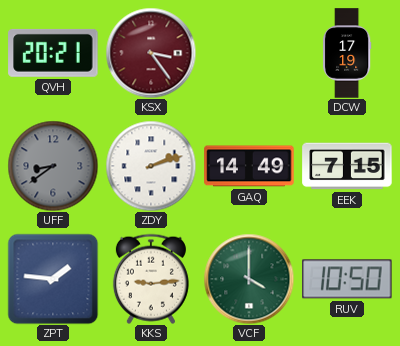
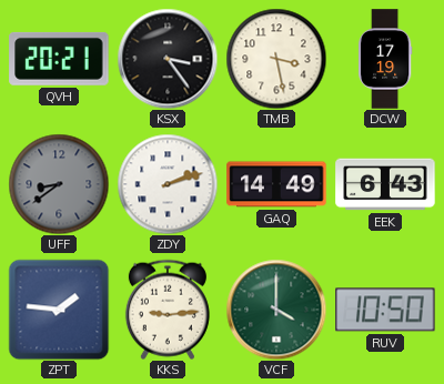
KSX dial: burgundy -> black
TMB: none -> 3:28
EEK: 7:15 -> 6:43
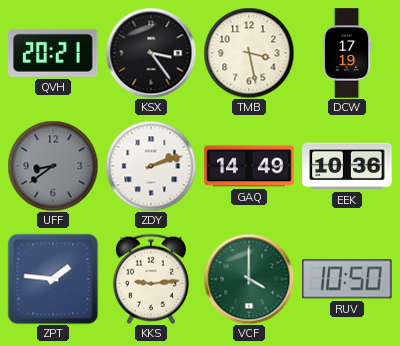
EEK: 6:43 -> 10:36
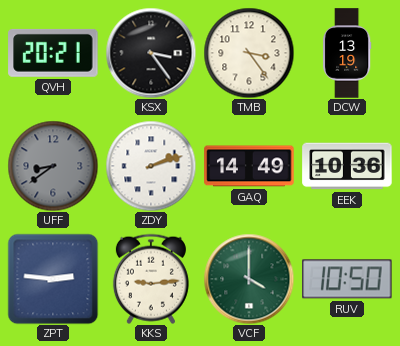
TMB: 3:28 -> 3:24
DCW: 17:19 -> 13:19
ZPT: 1:46 -> 2:46
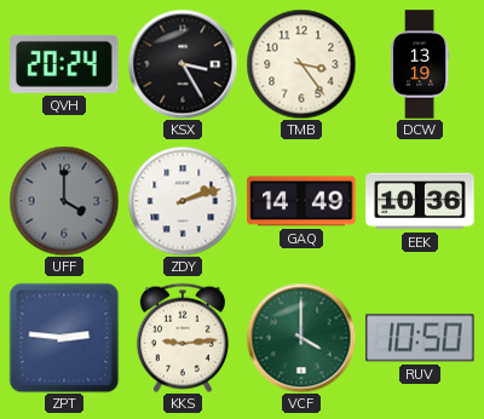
QVH: 20:21 -> 20:24
KSX: 3:24 -> 3:25
UFF: 8:39 -> 4:00
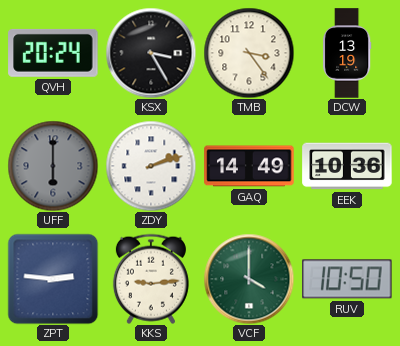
UFF: 4:00 -> 6:00
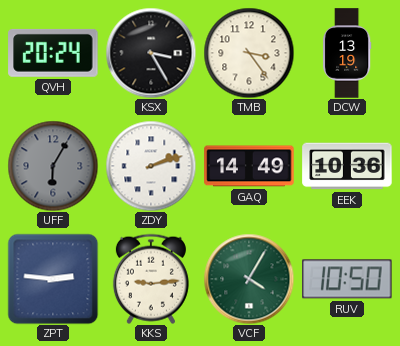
UFF: 6:00 -> 6:05
VCF: 4:00 -> 4:05
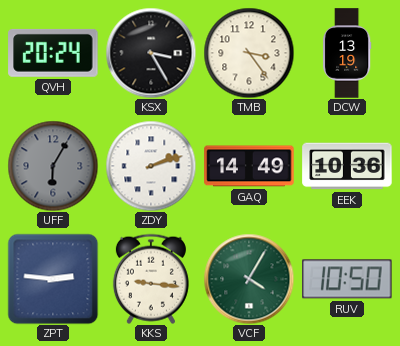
KKS: 9:14 -> 9:16
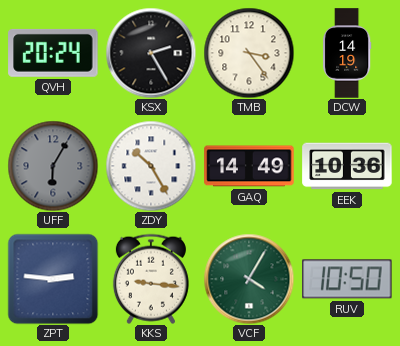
KSX: 3:25 -> 2:25
DCW: 13:19 -> 14:19
ZDY: 2:12 -> 10:25
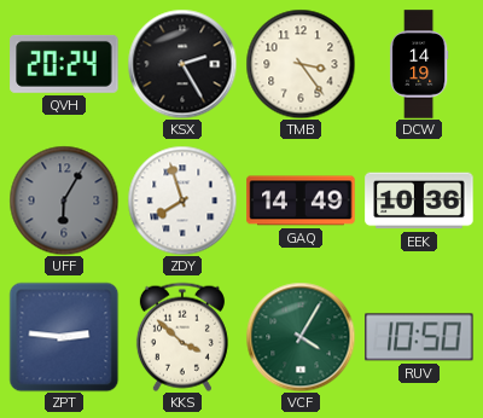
ZDY: 10:25 -> 7:57
KKS: 9:16 -> 3:52
